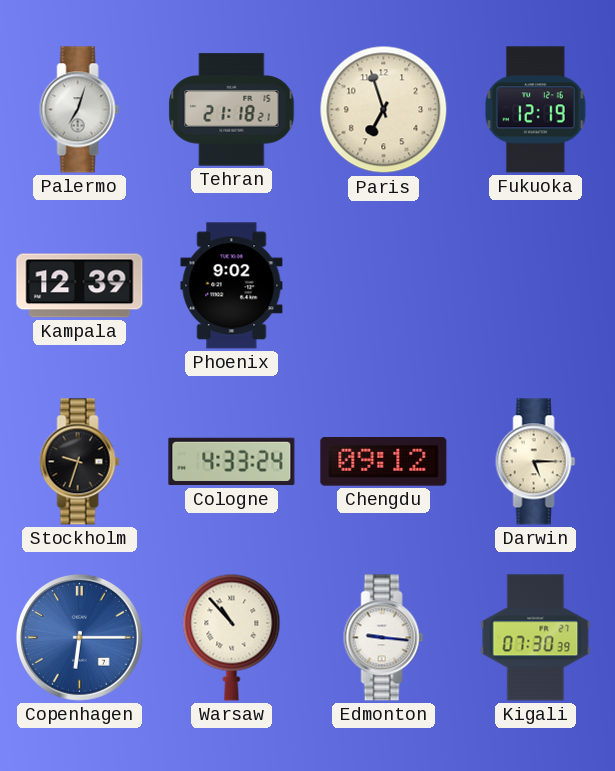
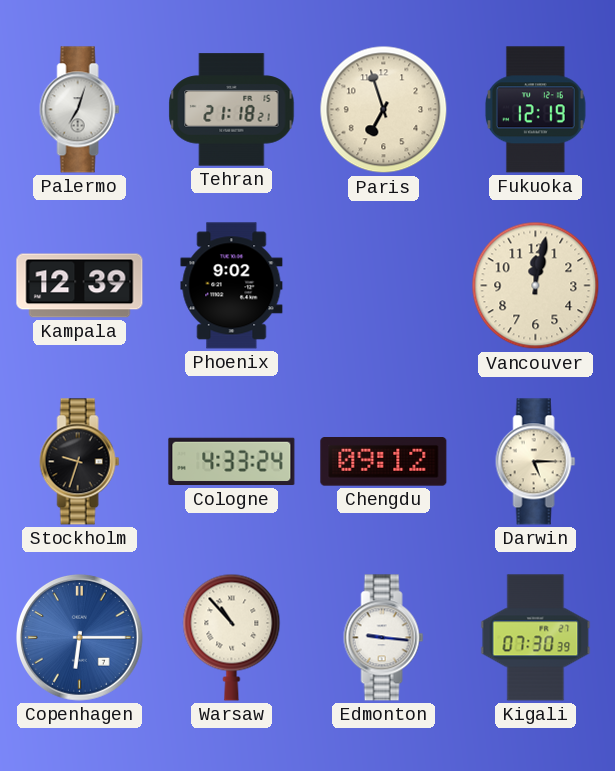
Vancouver: none -> 12:02
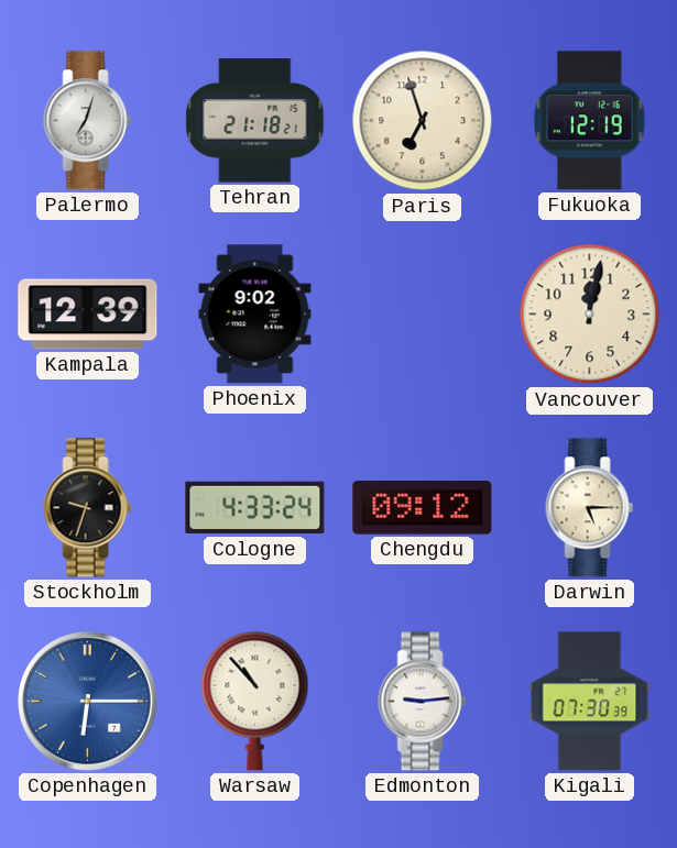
Edmonton: 9:16 -> 9:14
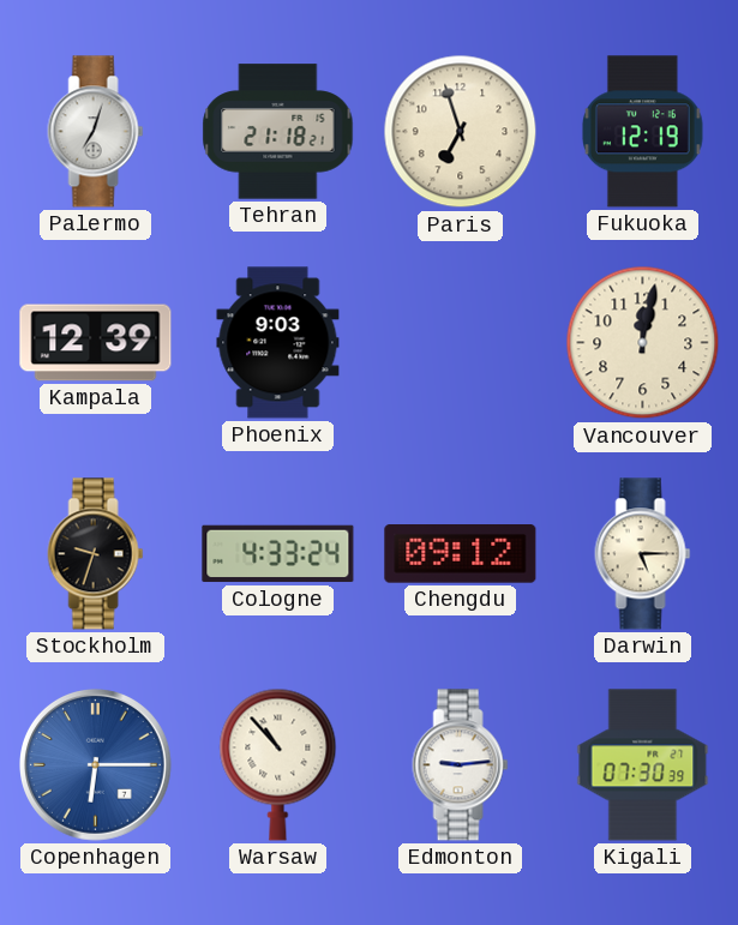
Phoenix: 9:02 -> 9:03
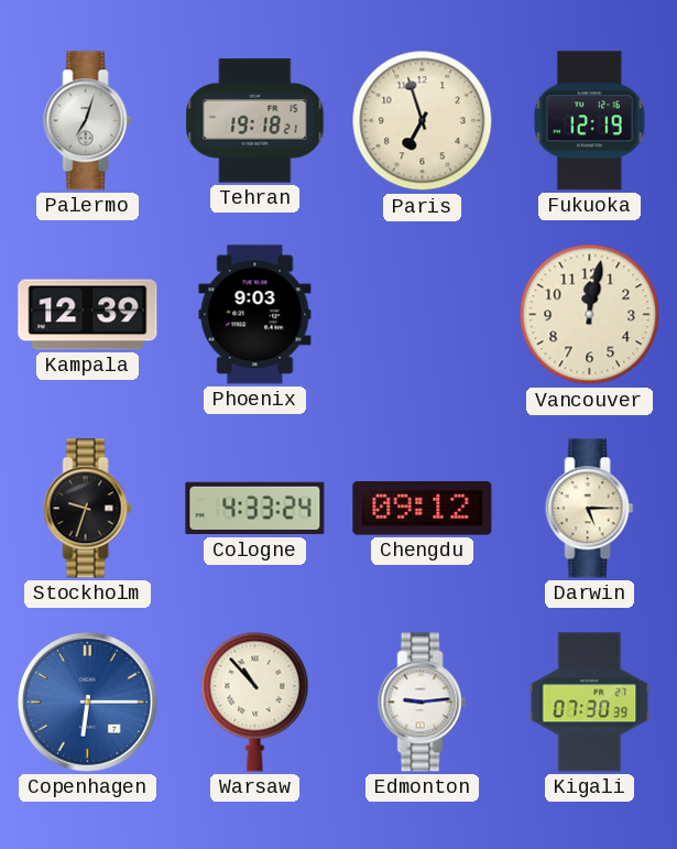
Tehran: 21:18 -> 19:18
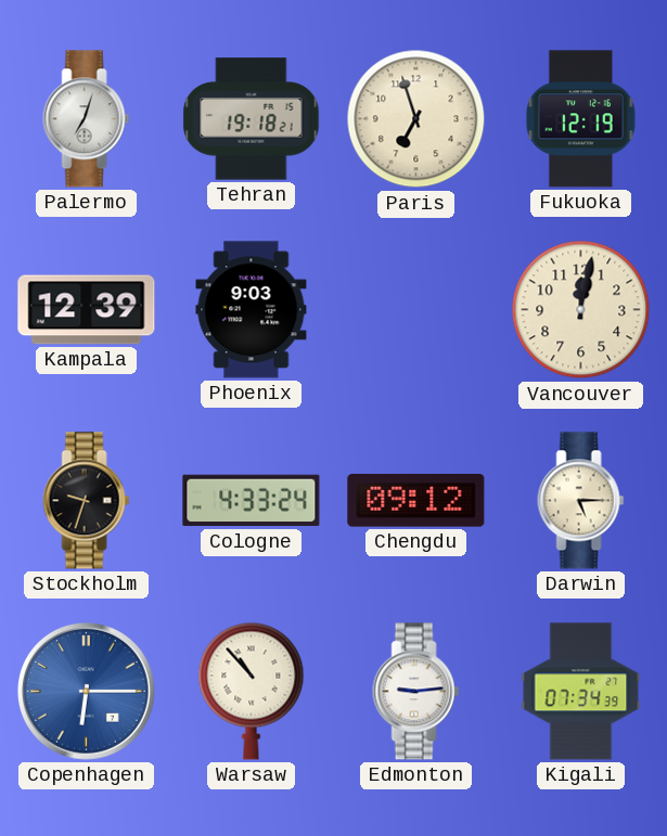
Kigali: 07:30 -> 07:34
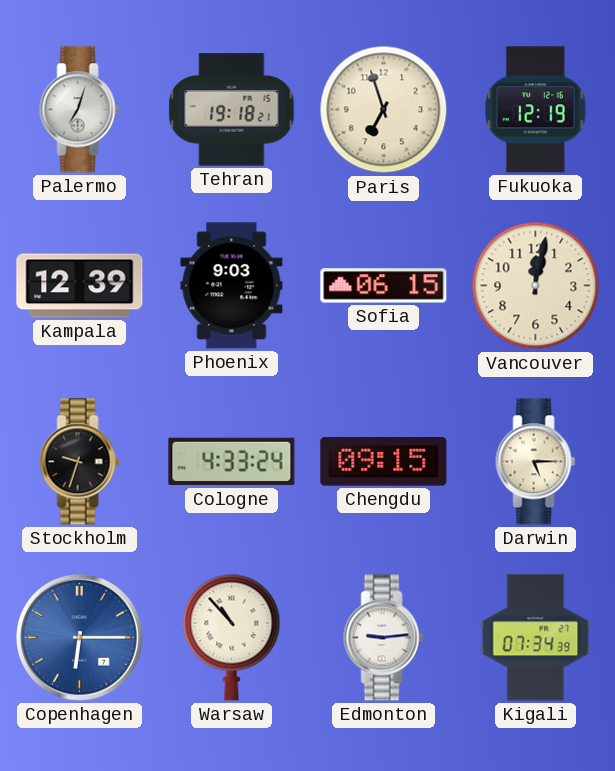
Sofia: none -> 06:15
Chengdu: 09:12 -> 09:15
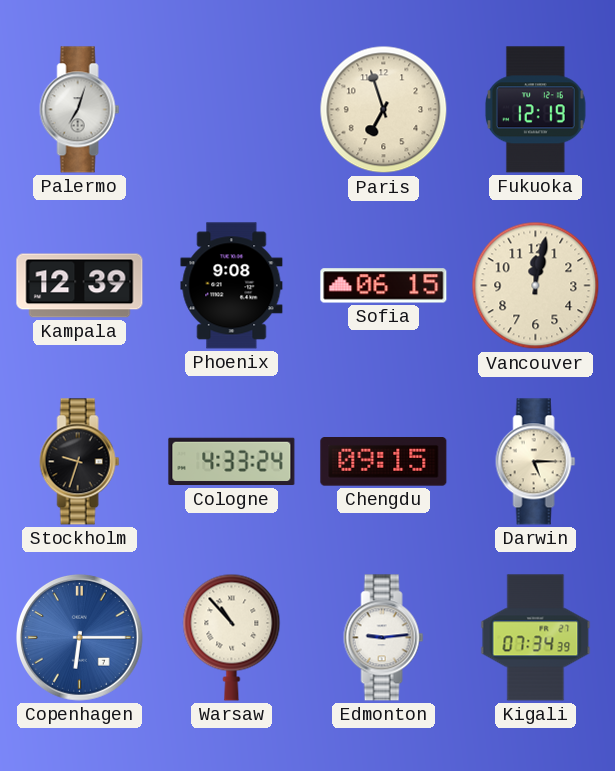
Tehran: 19:18 -> none
Phoenix: 9:03 -> 9:08
